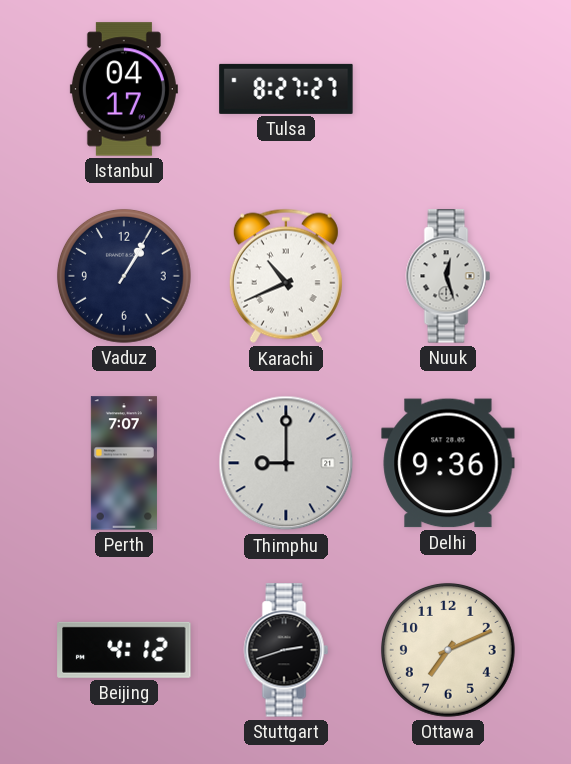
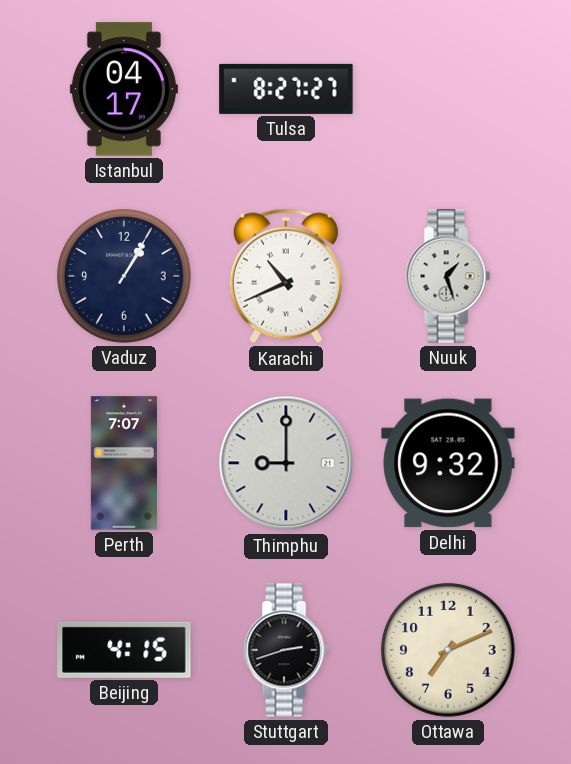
Nuuk: 12:27 -> 1:27
Delhi: 9:36 -> 9:32
Beijing: 4:12 -> 4:15
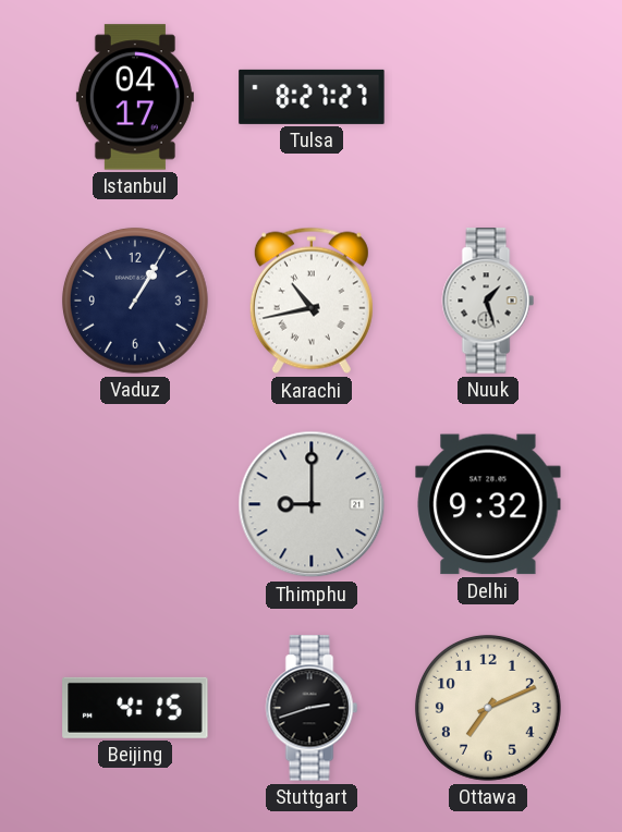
Karachi: 10:41 -> 10:43
Perth: 7:07 -> none
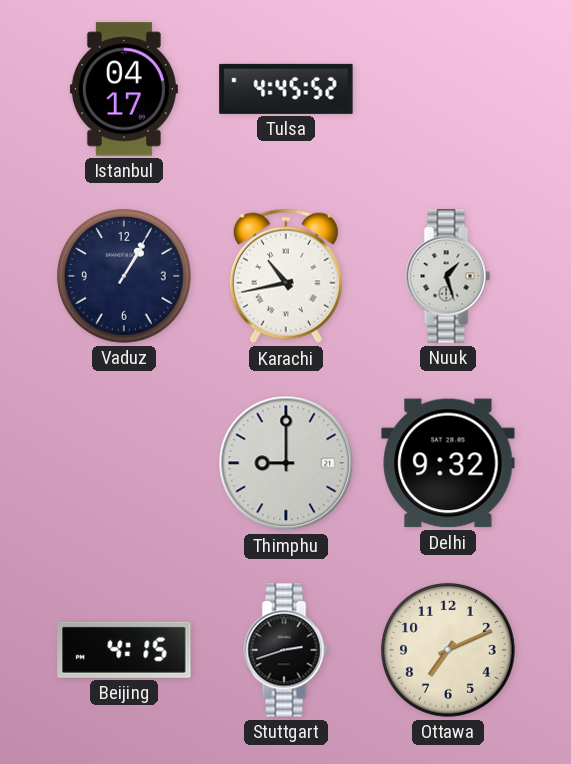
Tulsa: 8:27 -> 4:45
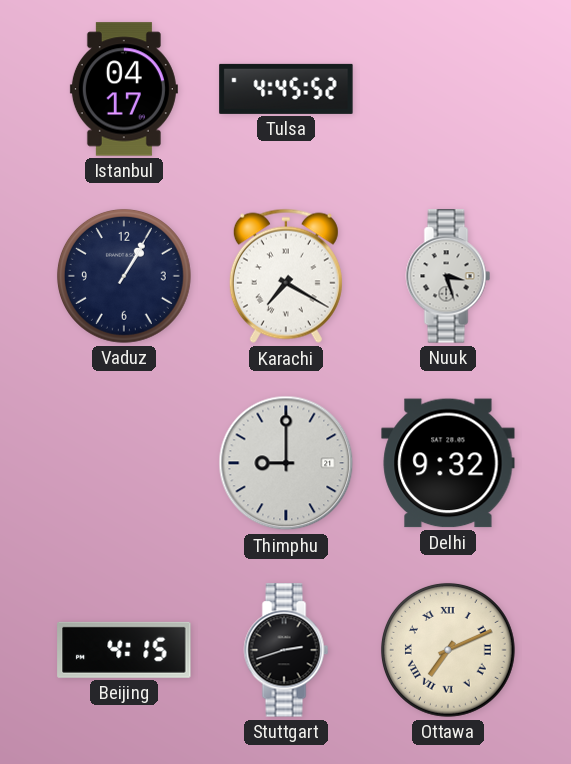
Karachi: 10:43 -> 7:20
Nuuk: 1:27 -> 3:27
Ottawa numerals: Arabic -> Roman
